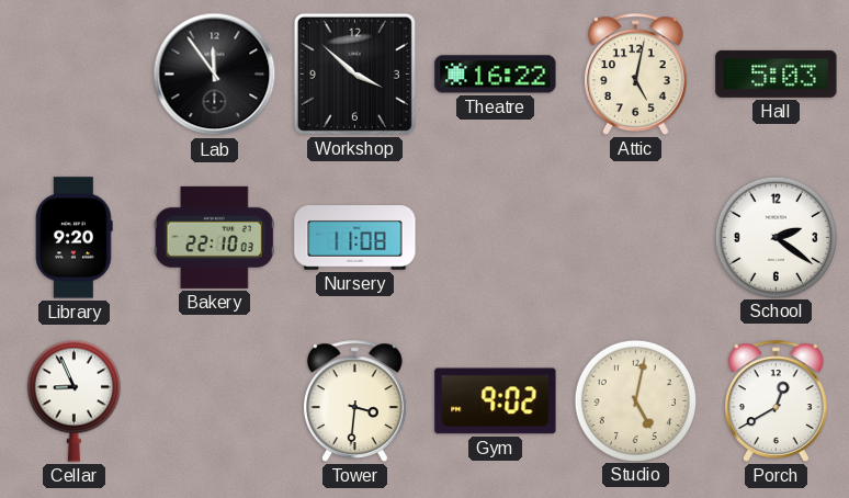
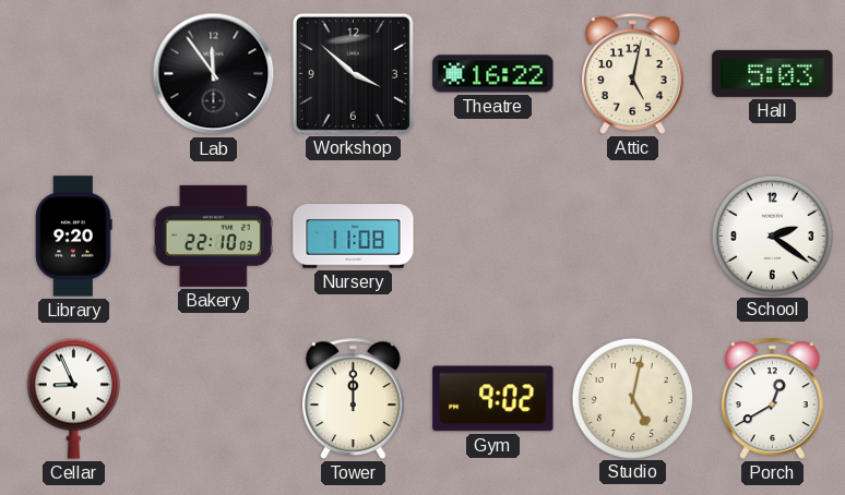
Tower: 3:31 -> 12:00
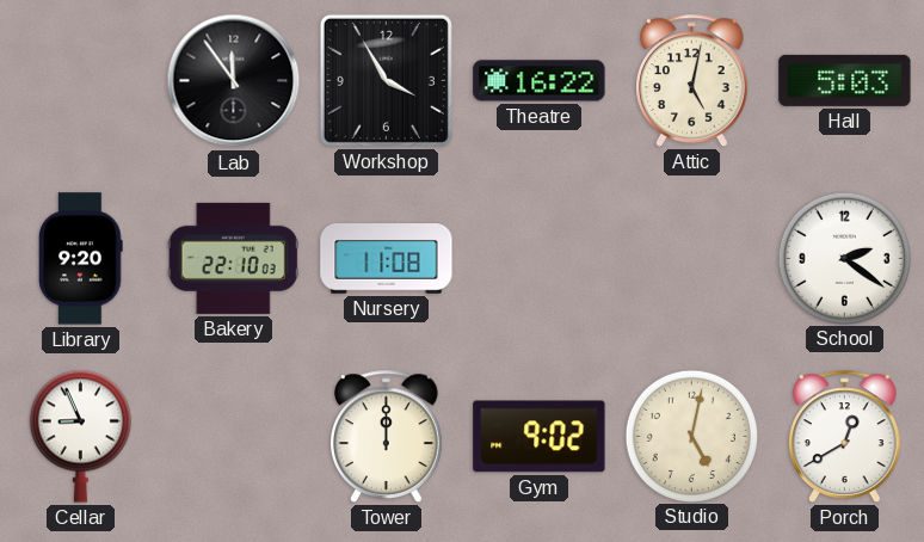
Workshop: 3:52 -> 3:55
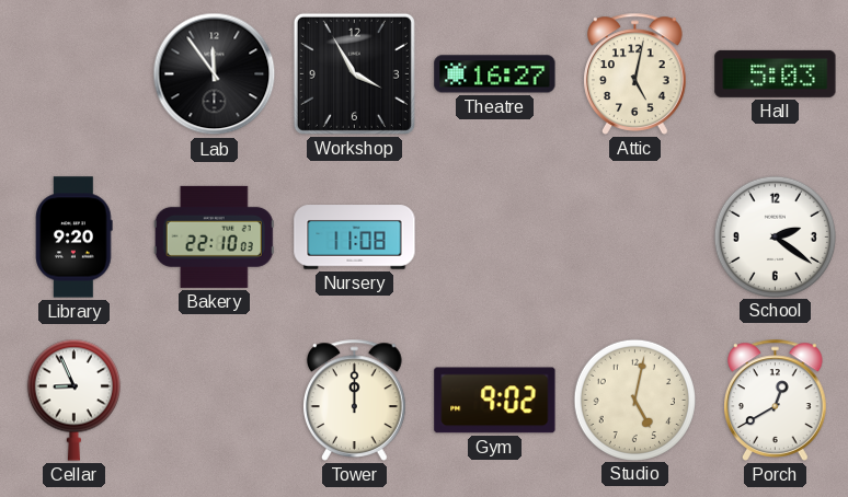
Theatre: 16:22 -> 16:27
